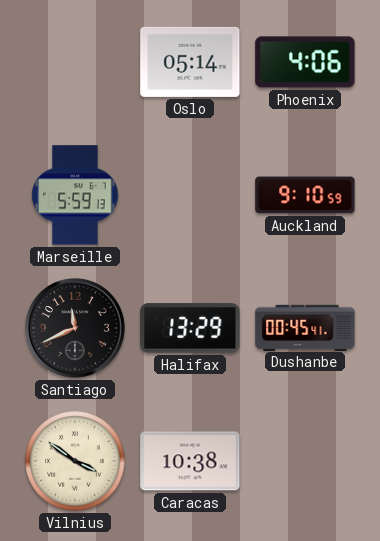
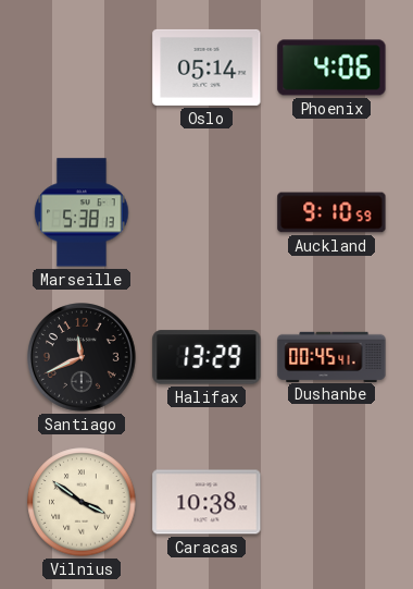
Marseille: 5:59 -> 5:38
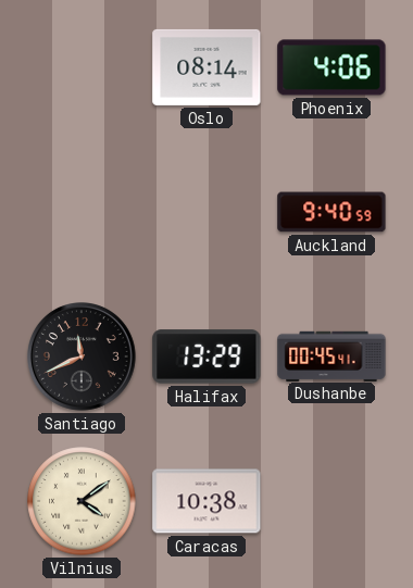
Oslo: 05:14 -> 08:14
Marseille: 5:38 -> none
Auckland: 9:10 -> 9:40
Vilnius: 3:51 -> 4:09
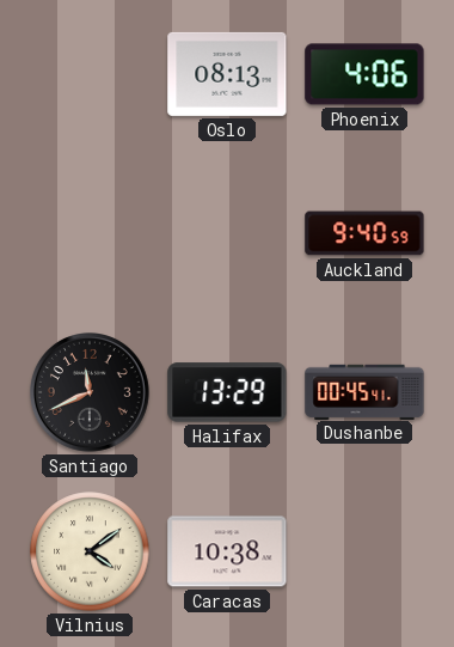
Oslo: 08:14 -> 08:13
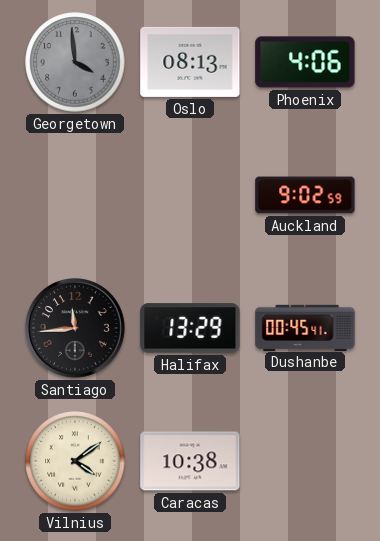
Georgetown: none -> 3:59
Auckland: 9:40 -> 9:02
Santiago: 11:41 -> 11:44
